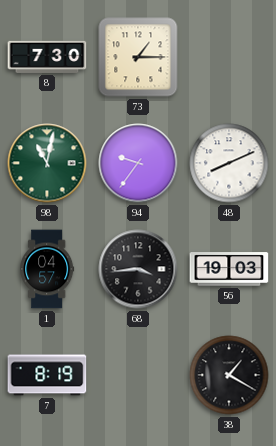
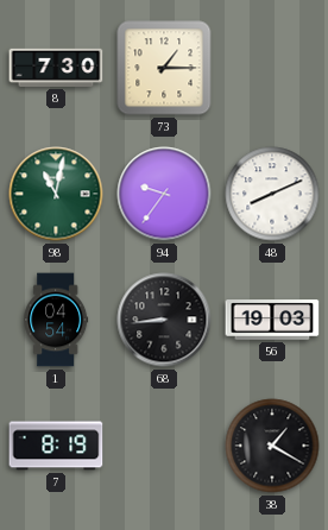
1: 04:57 -> 04:54
68: 3:44 -> 8:44
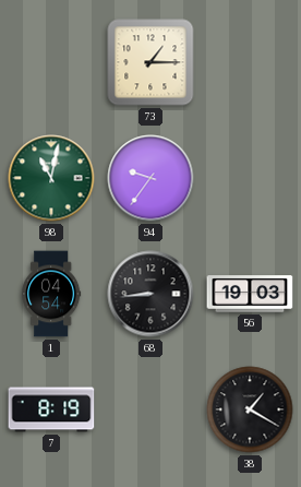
8: 7:30 -> none
48: 8:11 -> none
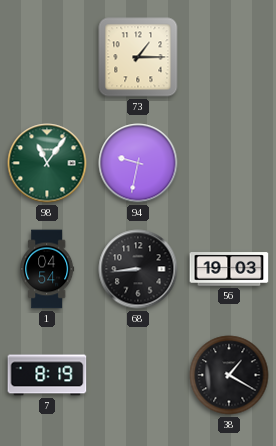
98: 11:02 -> 11:06
94: 9:36 -> 9:32
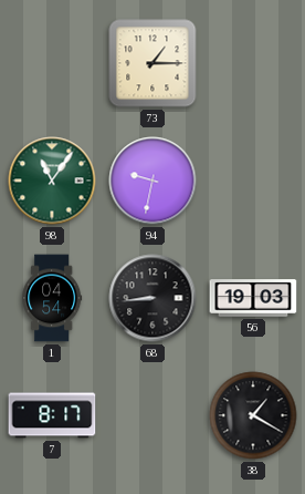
7: 8:19 -> 8:17
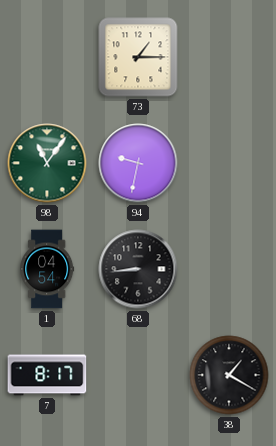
56: 19:03 -> none
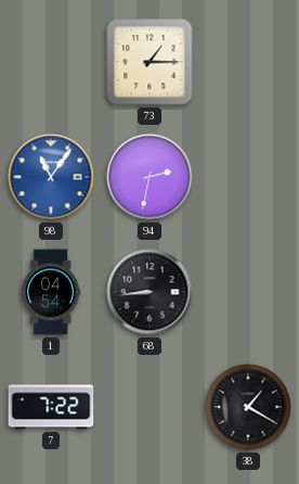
98 dial: green -> blue
94: 9:32 -> 2:32
7: 8:17 -> 7:22
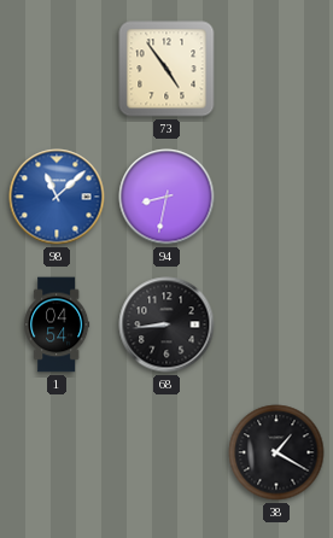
73: 1:15 -> 4:54
98: 11:06 -> 11:08
94: 2:32 -> 8:32
7: 7:22 -> none
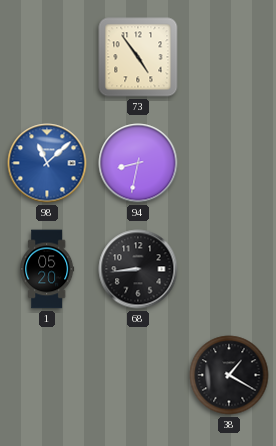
1: 04:54 -> 05:20
